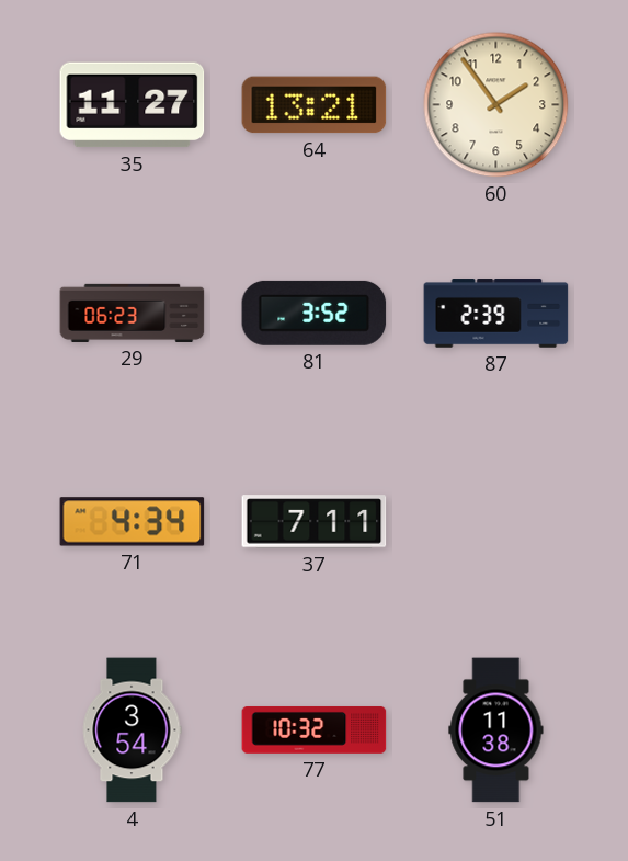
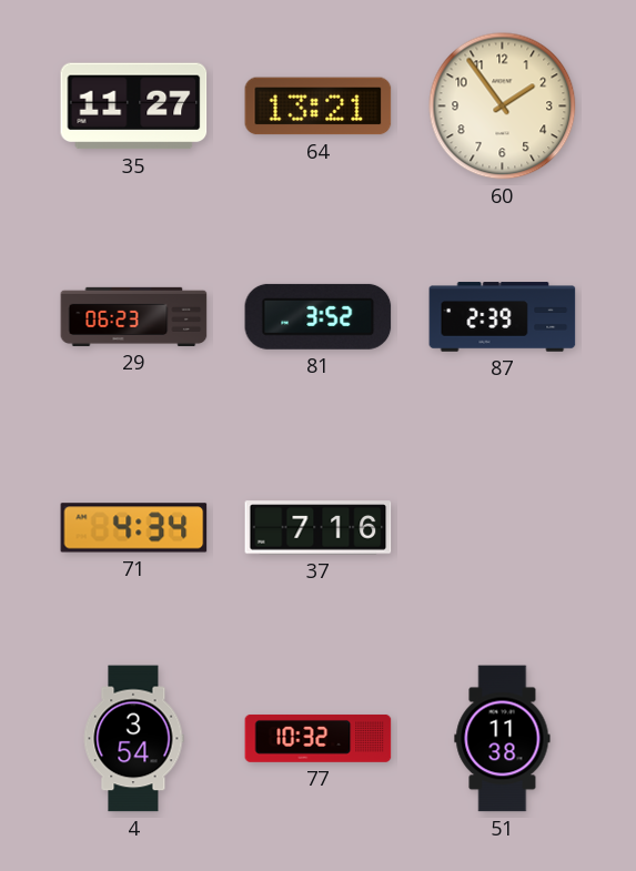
37: 7:11 -> 7:16
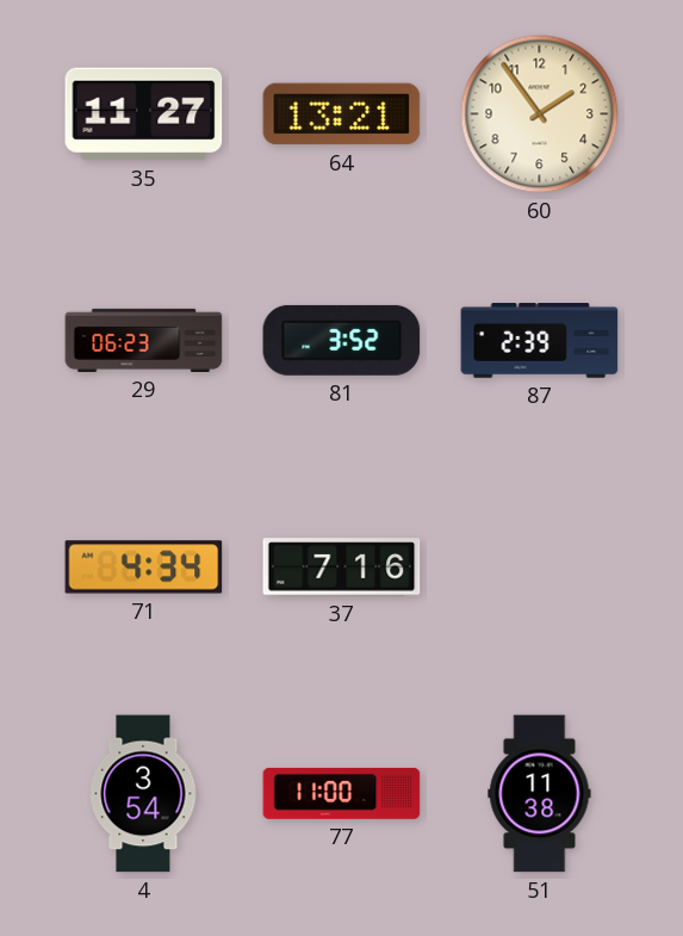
77: 10:32 -> 11:00
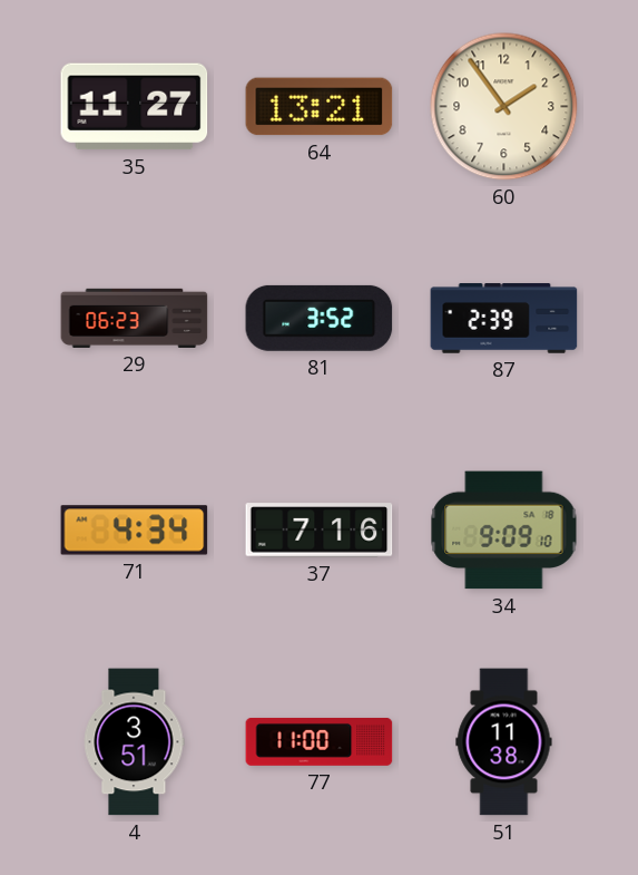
34: none -> 9:09
4: 3:54 -> 3:51
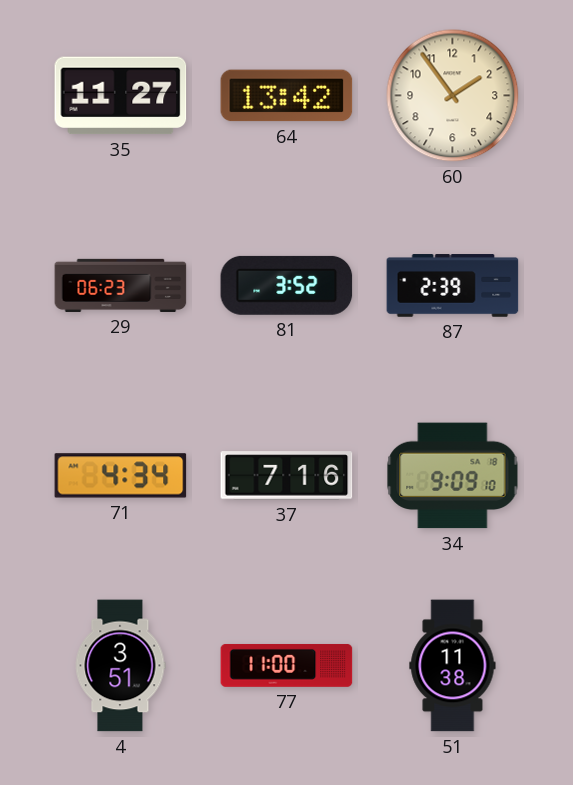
64: 13:21 -> 13:42
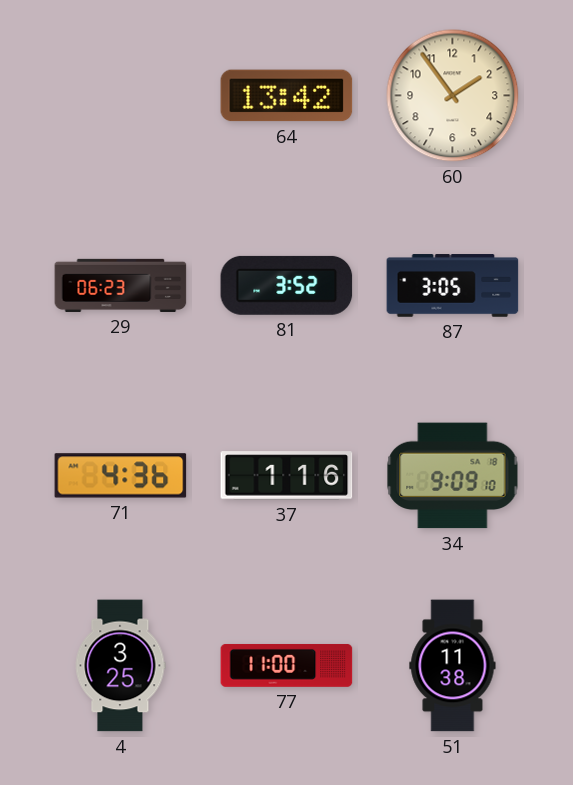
35: 11:27 -> none
87: 2:39 -> 3:05
71: 4:34 -> 4:36
37: 7:16 -> 1:16
4: 3:51 -> 3:25
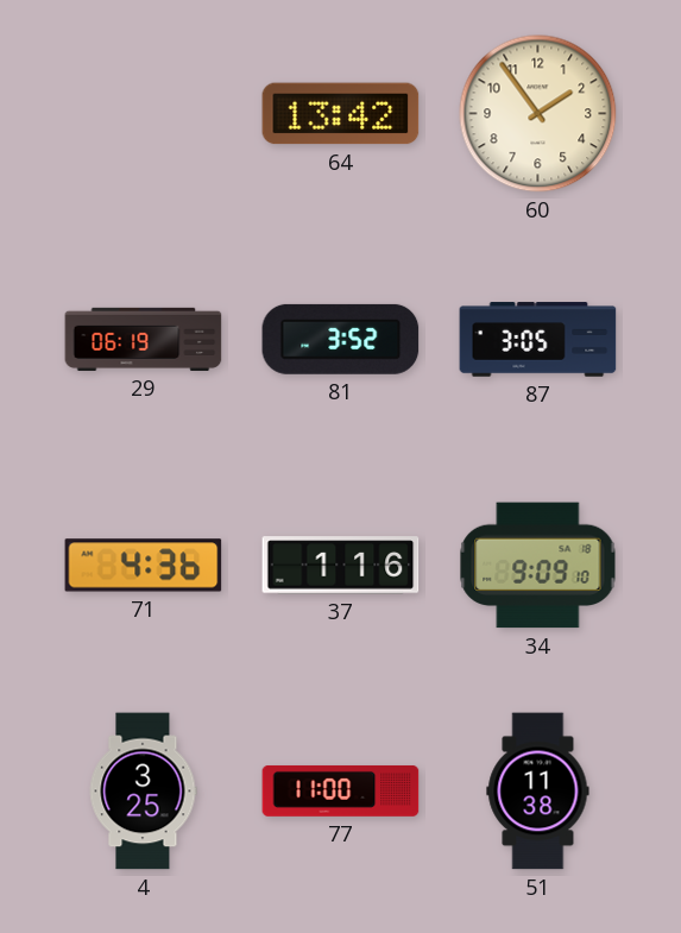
29: 06:23 -> 06:19
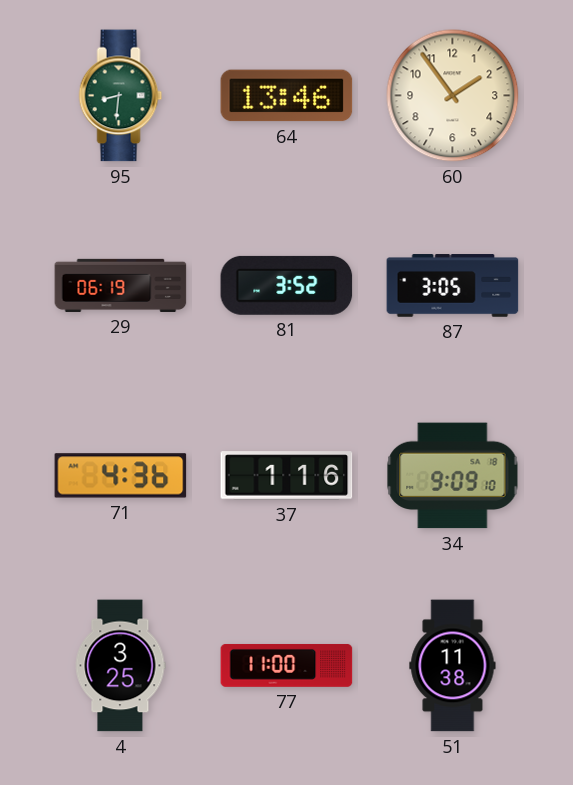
95: none -> 8:31
64: 13:42 -> 13:46
